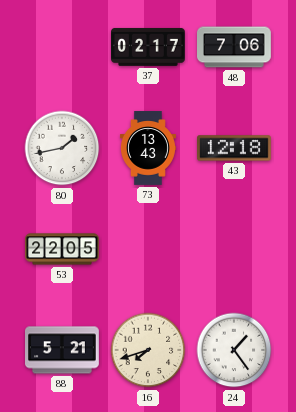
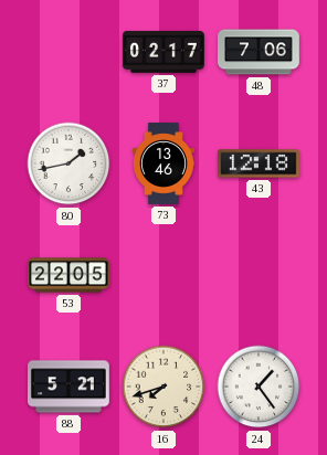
73: 13:43 -> 13:46
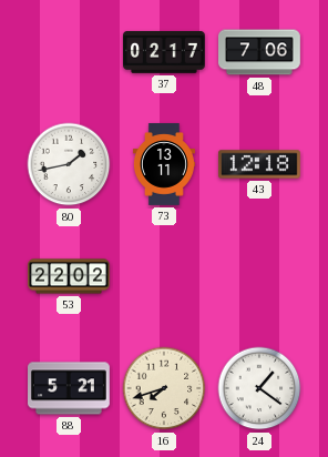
73: 13:46 -> 13:11
53: 22:05 -> 22:02
24: 1:24 -> 1:21
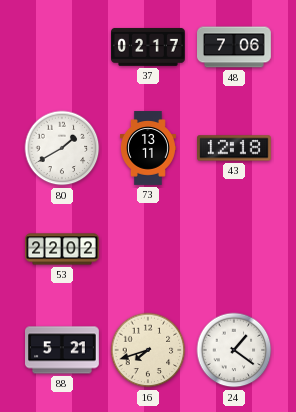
80: 1:43 -> 1:40
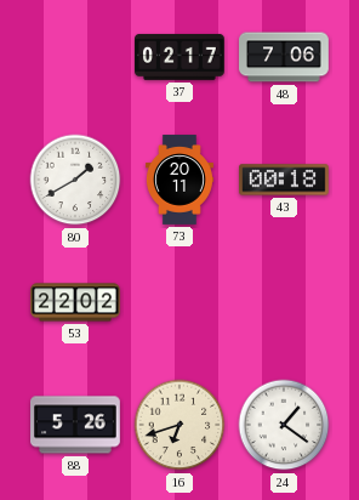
73: 13:11 -> 20:11
43: 12:18 -> 00:18
88: 5:21 -> 5:26
16: 7:42 -> 6:42
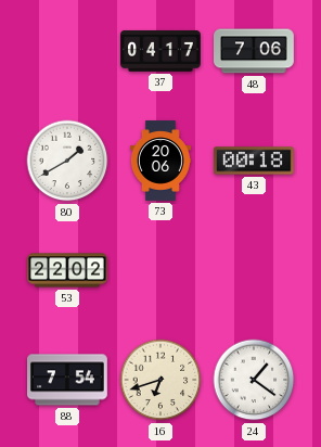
37: 02:17 -> 04:17
73: 20:11 -> 20:06
88: 5:26 -> 7:54
